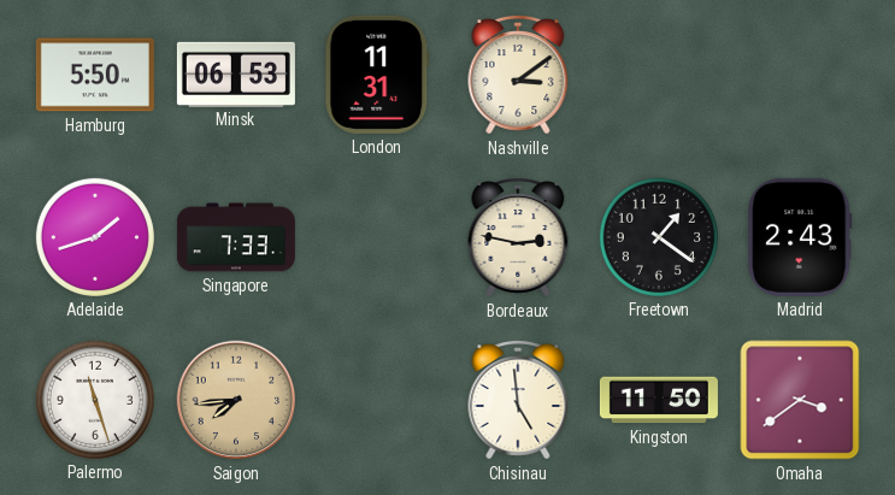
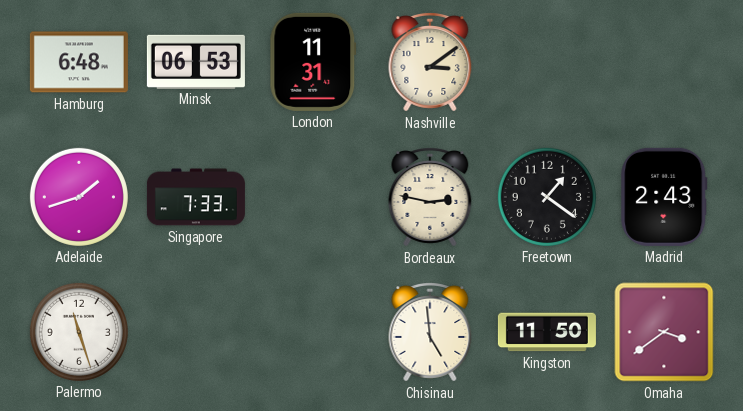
Hamburg: 5:50 -> 6:48
Saigon: 7:44 -> none
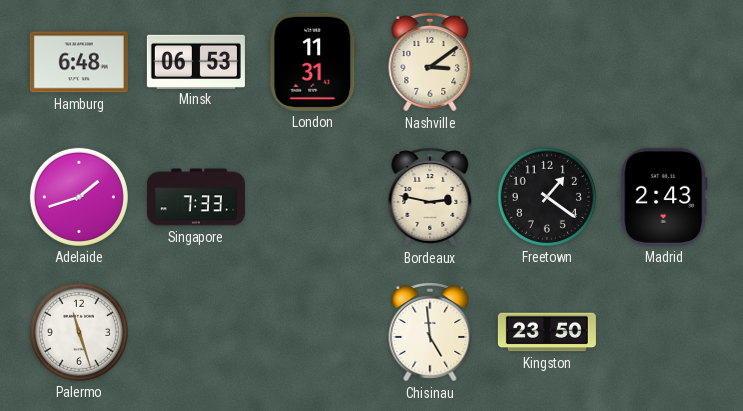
Kingston: 11:50 -> 23:50
Omaha: 3:39 -> none
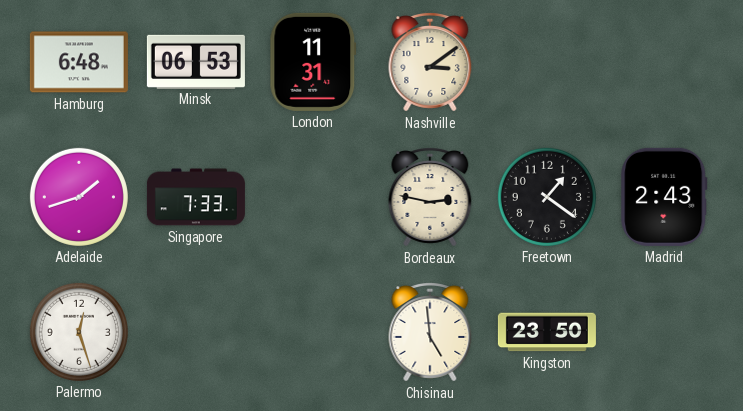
Palermo: 11:27 -> 12:27
